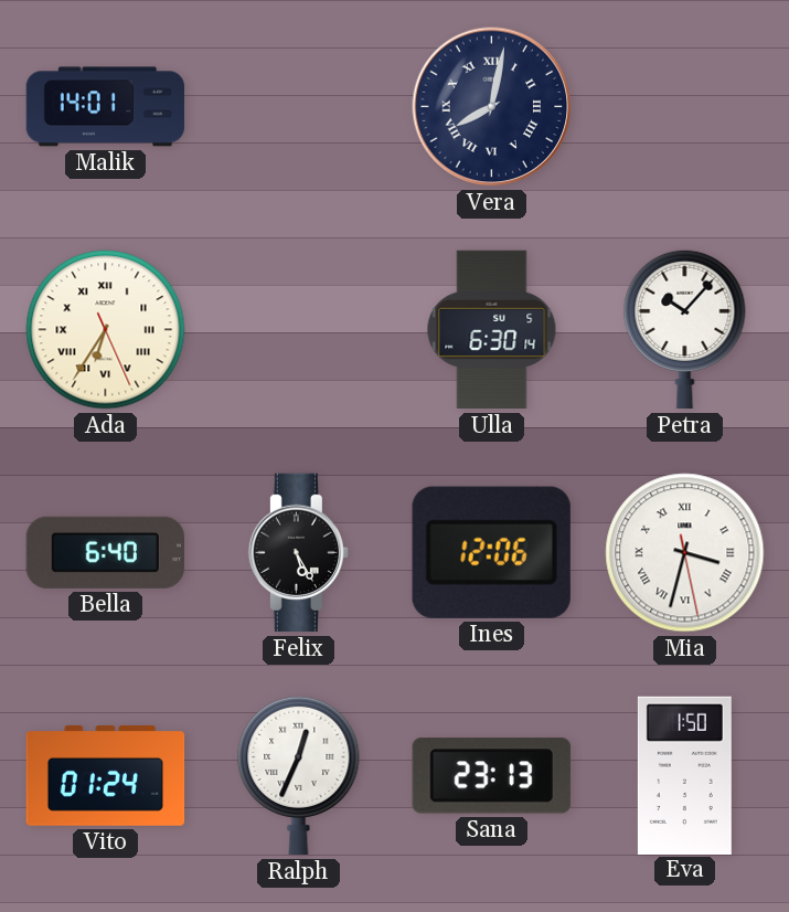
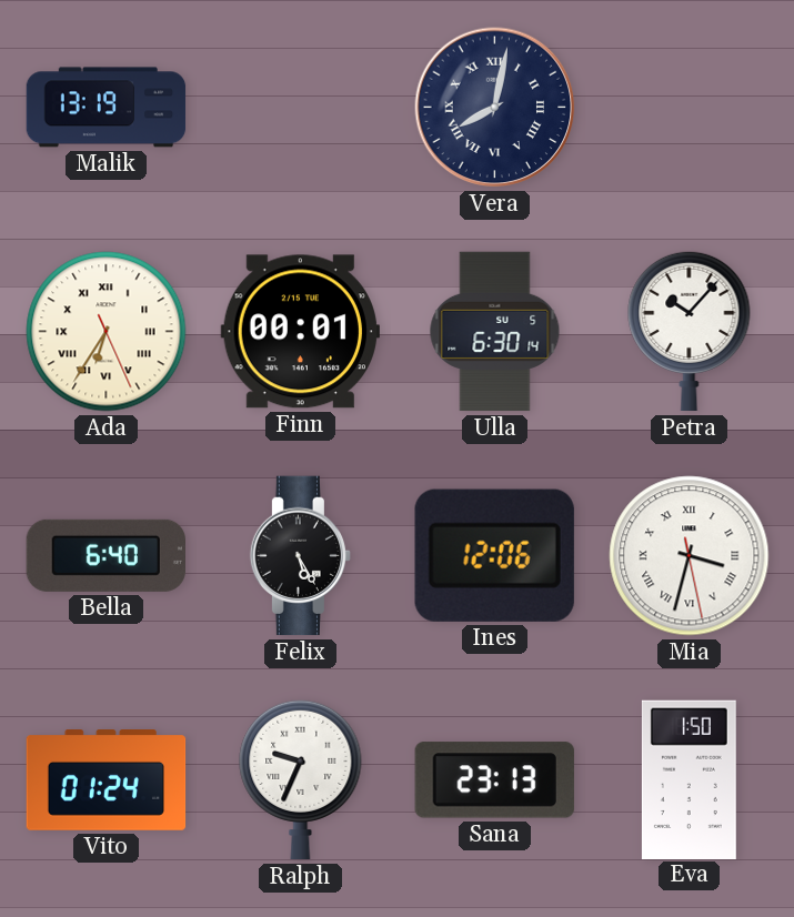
Malik: 14:01 -> 13:19
Finn: none -> 00:01
Ralph: 12:34 -> 9:34
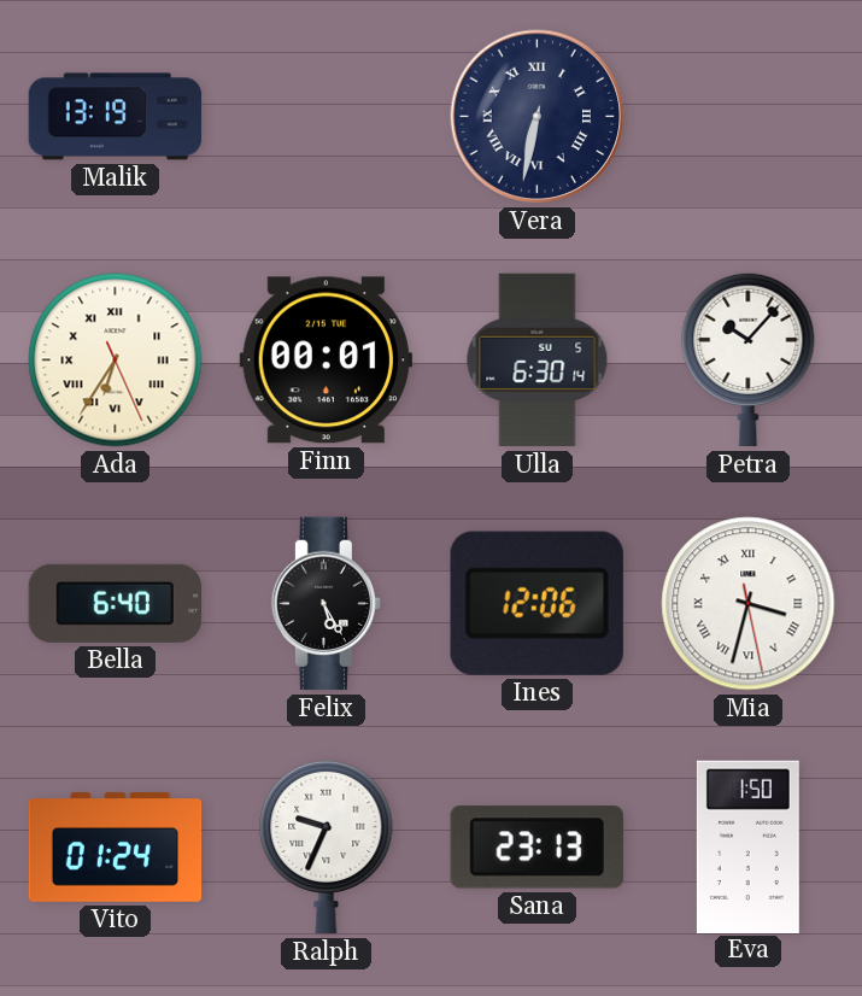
Vera: 8:02 -> 6:32
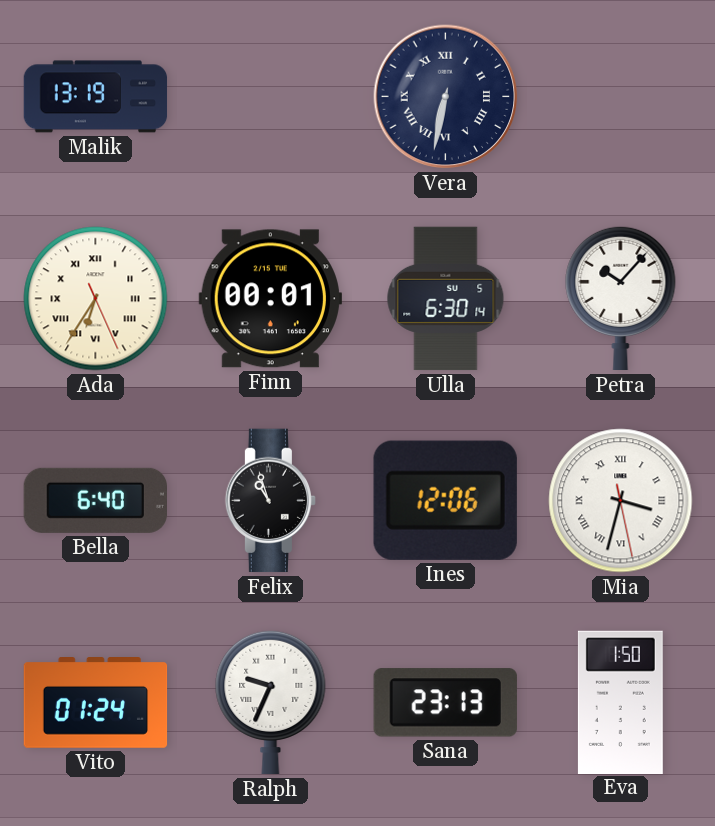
Felix: 5:25 -> 10:57
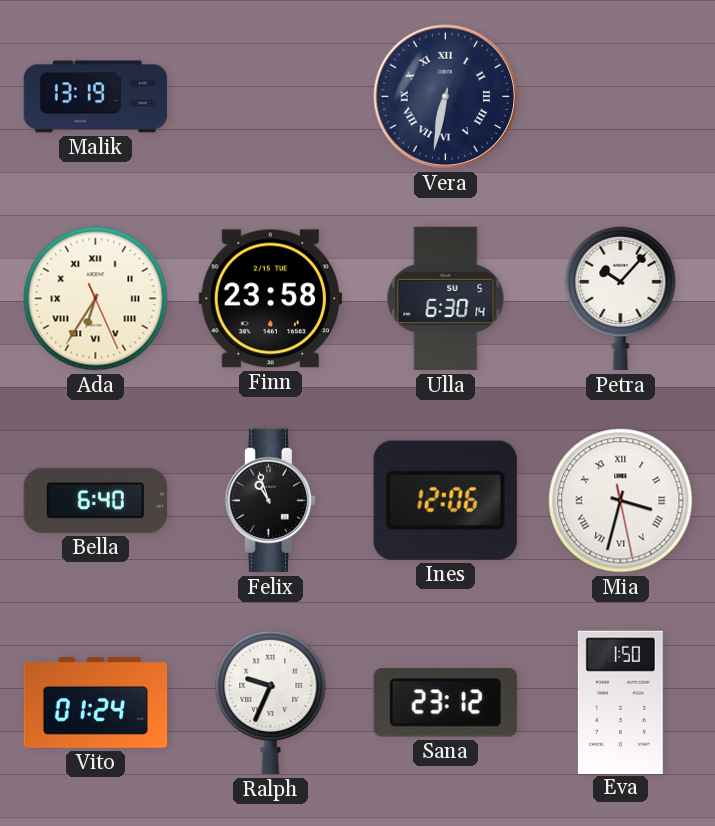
Finn: 00:01 -> 23:58
Sana: 23:13 -> 23:12
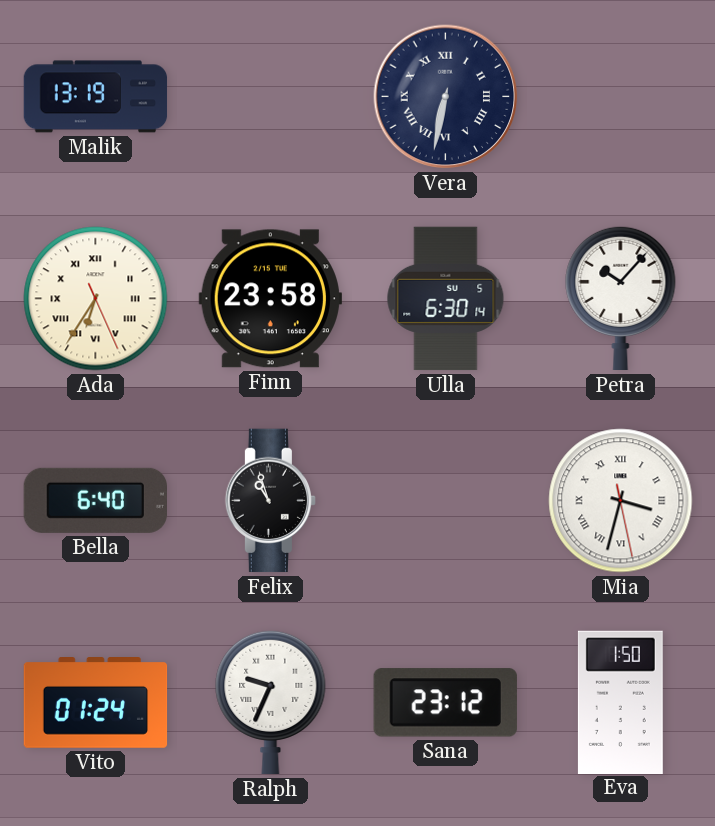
Ines: 12:06 -> none
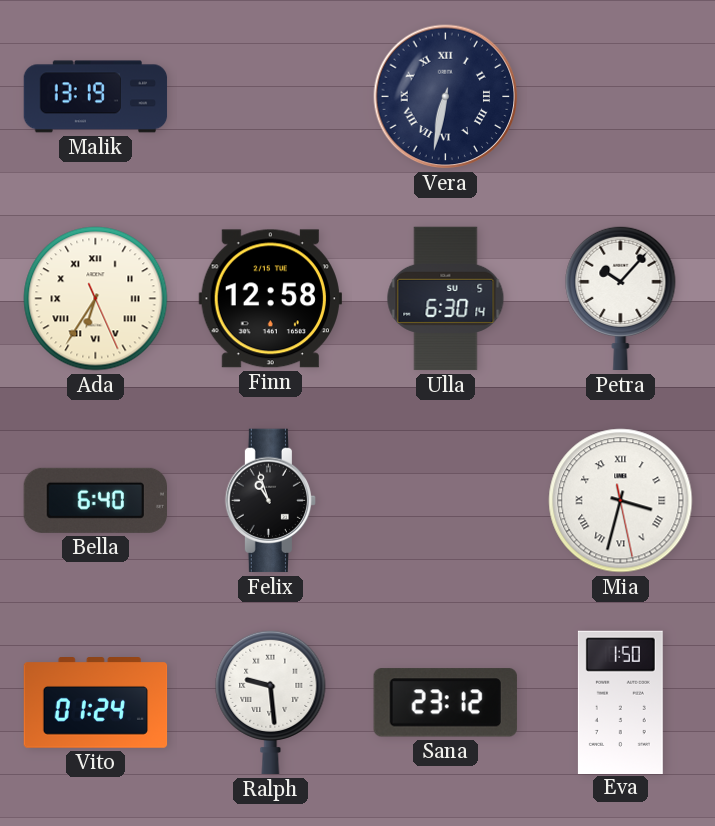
Finn: 23:58 -> 12:58
Ralph: 9:34 -> 9:29
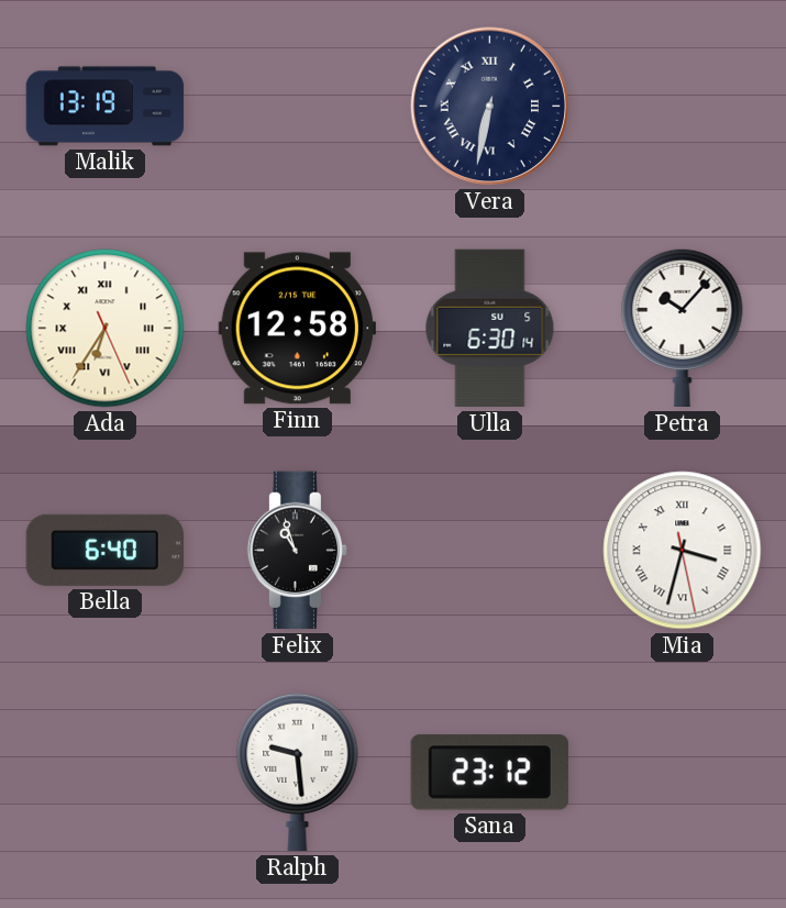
Vito: 01:24 -> none
Eva: 1:50 -> none
